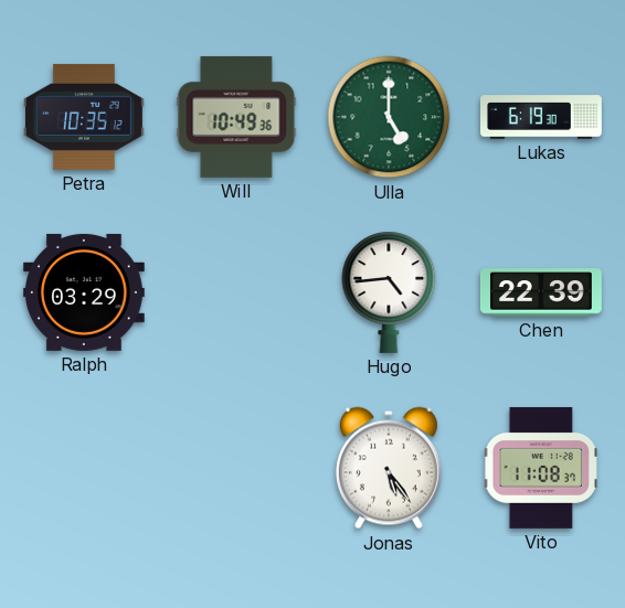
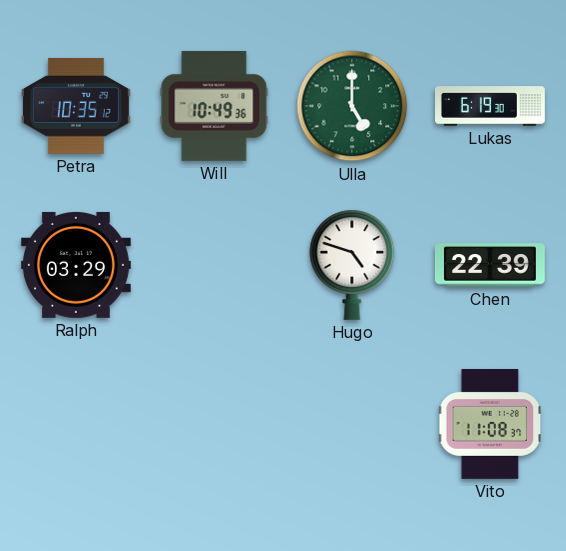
Hugo: 4:44 -> 4:48
Jonas: 5:24 -> none
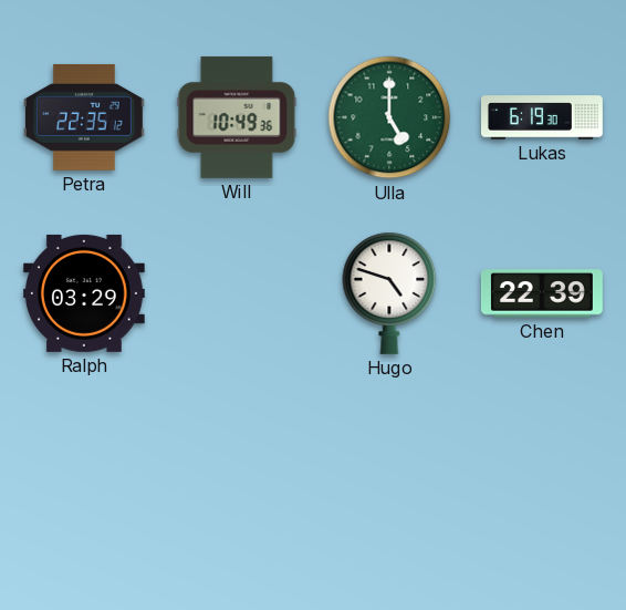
Petra: 10:35 -> 22:35
Vito: 11:08 -> none
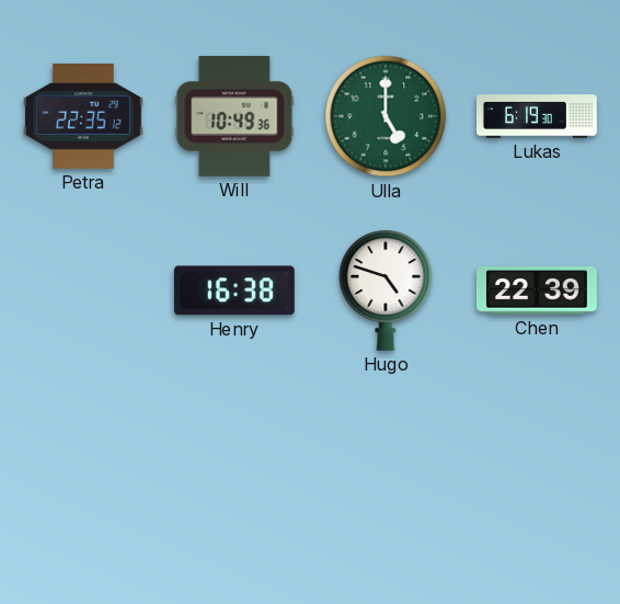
Ralph: 03:29 -> none
Henry: none -> 16:38
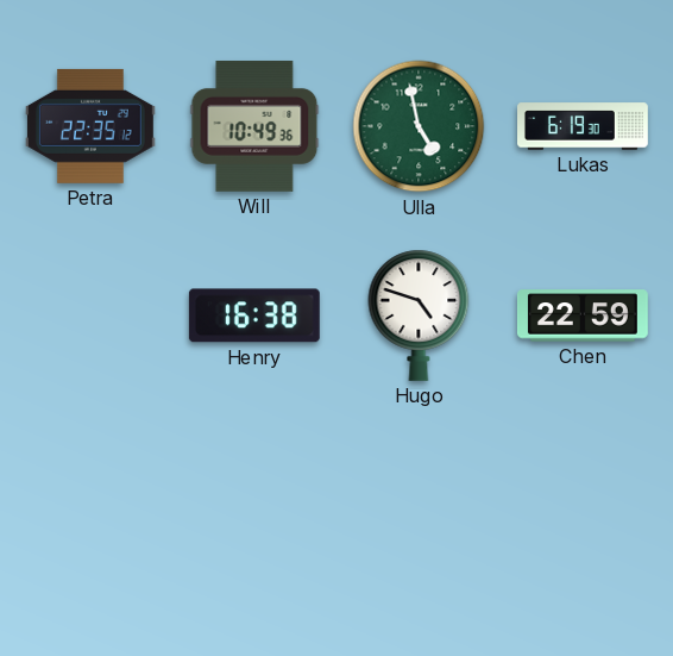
Ulla: 5:00 -> 4:58
Chen: 22:39 -> 22:59
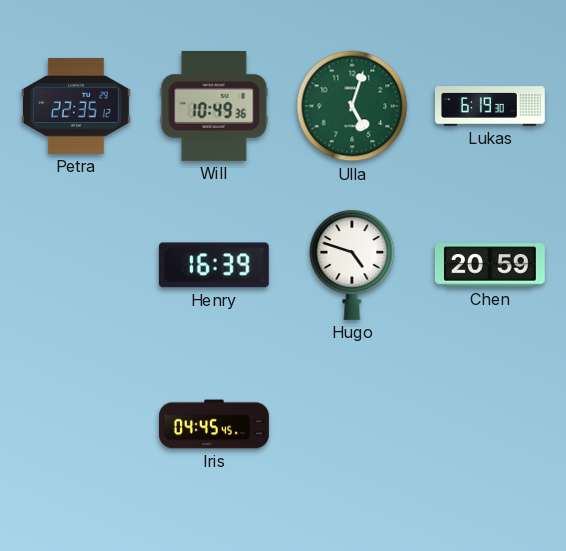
Ulla: 4:58 -> 5:03
Henry: 16:38 -> 16:39
Chen: 22:59 -> 20:59
Iris: none -> 04:45
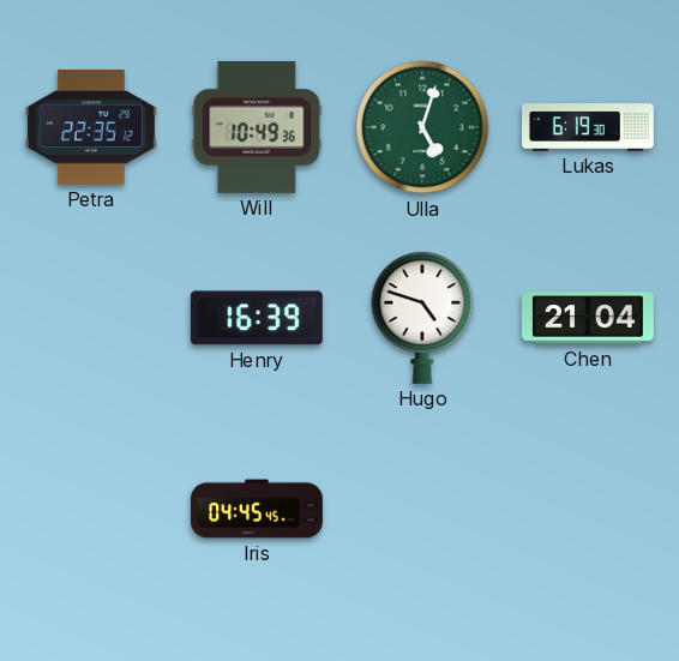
Chen: 20:59 -> 21:04
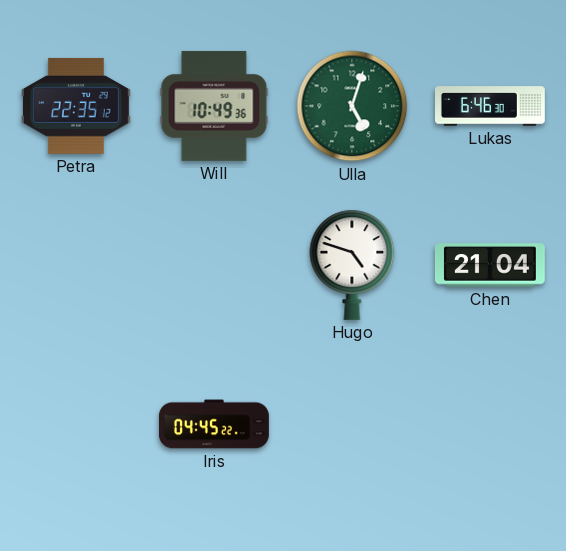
Lukas: 6:19 -> 6:46
Henry: 16:39 -> none
Iris: 04:45:45 -> 04:45:22
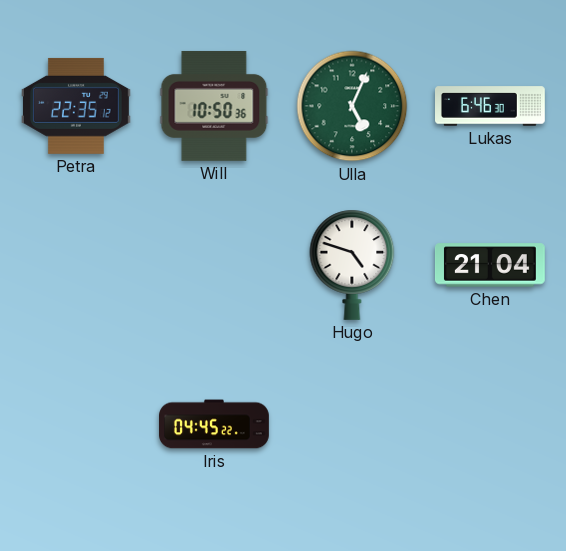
Will: 10:49 -> 10:50
Ulla: 5:03 -> 5:04
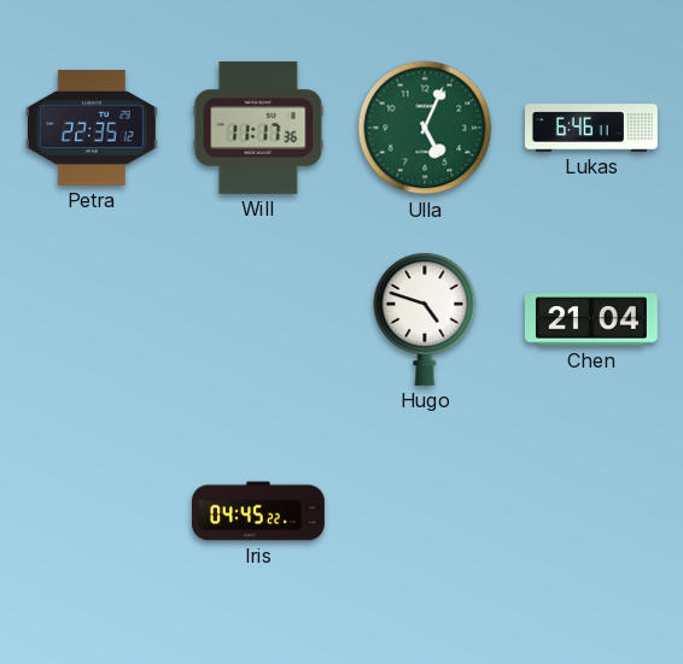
Will: 10:50 -> 11:17
Lukas: 6:46:30 -> 6:46:11
